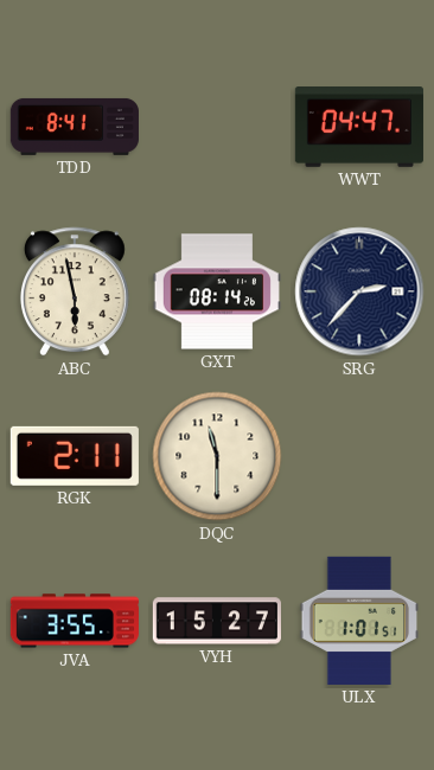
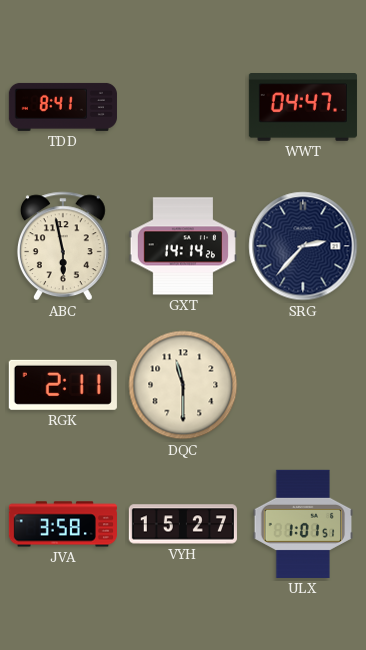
GXT: 08:14 -> 14:14
JVA: 3:55 -> 3:58
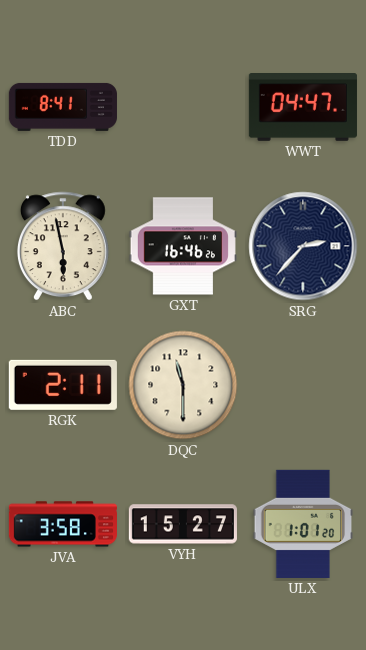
GXT: 14:14 -> 16:46
ULX: 1:01:51 -> 1:01:20
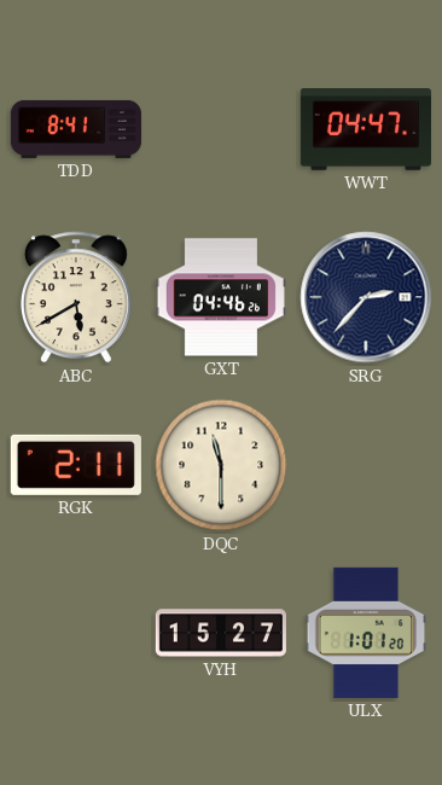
ABC: 5:58 -> 5:40
GXT: 16:46 -> 04:46
JVA: 3:58 -> none
